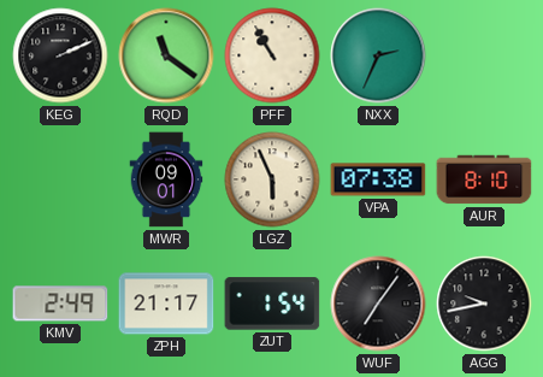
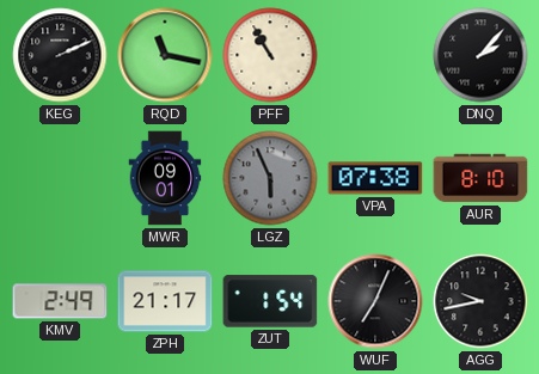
RQD: 11:21 -> 11:17
NXX: 2:34 -> none
DNQ: none -> 2:07
LGZ dial: cream -> grey
WUF: 7:06 -> 7:04
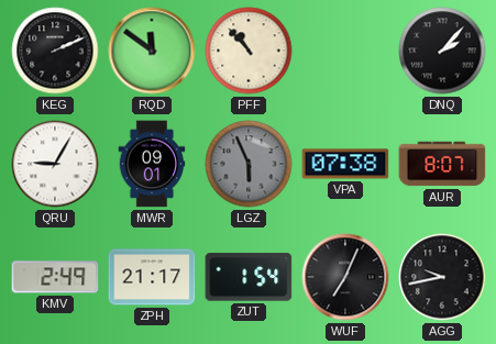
RQD: 11:17 -> 11:51
PFF: 10:55 -> 10:53
QRU: none -> 9:05
AUR: 8:10 -> 8:07
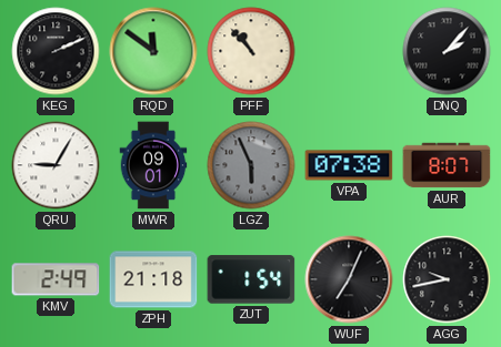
ZPH: 21:17 -> 21:18
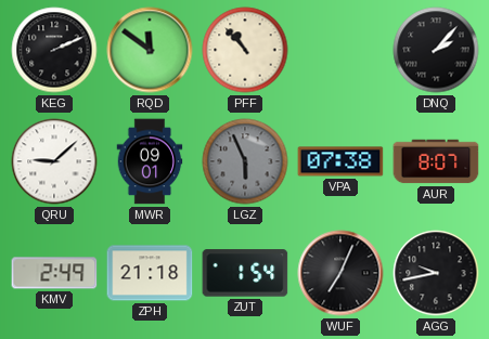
QRU: 9:05 -> 9:08
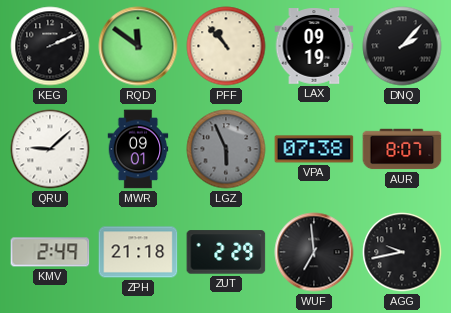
LAX: none -> 09:19
ZUT: 1:54 -> 2:29
WUF: 7:04 -> 6:59
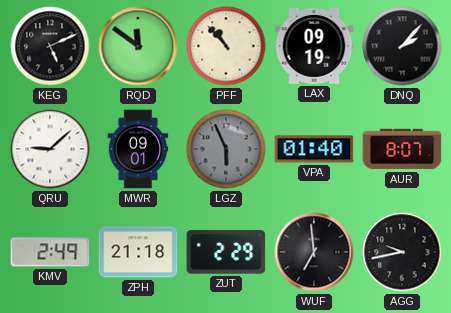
KEG: 2:11 -> 5:11
VPA: 07:38 -> 01:40
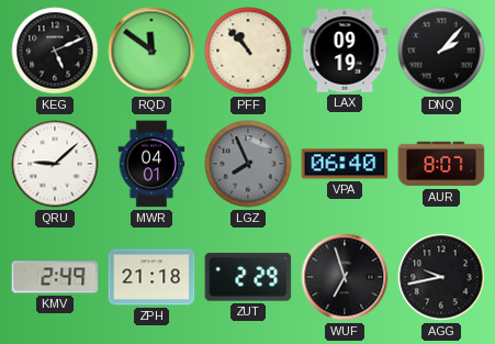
MWR: 09:01 -> 04:01
LGZ: 5:56 -> 7:56
VPA: 01:40 -> 06:40
WUF: 6:59 -> 6:57
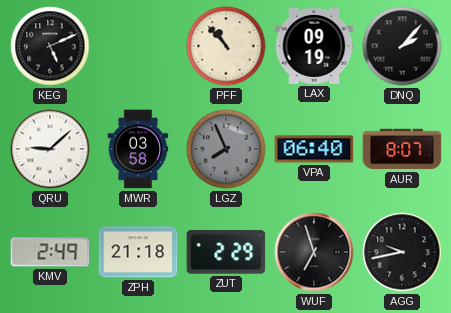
RQD: 11:51 -> none
MWR: 04:01 -> 03:58
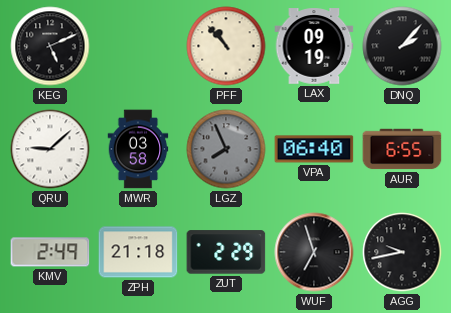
AUR: 8:07 -> 6:55
